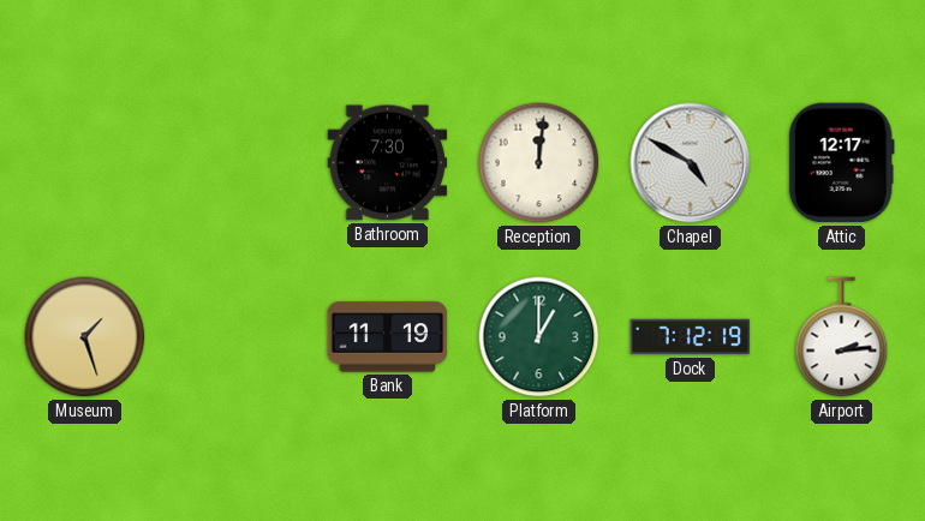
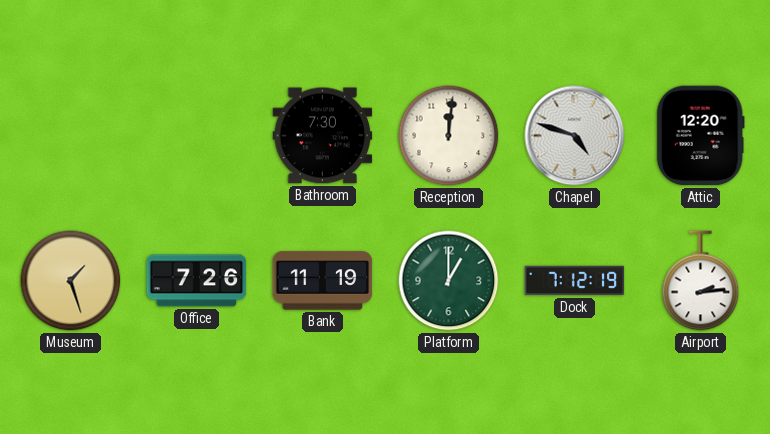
Chapel: 4:50 -> 4:48
Attic: 12:17 -> 12:20
Office: none -> 7:26
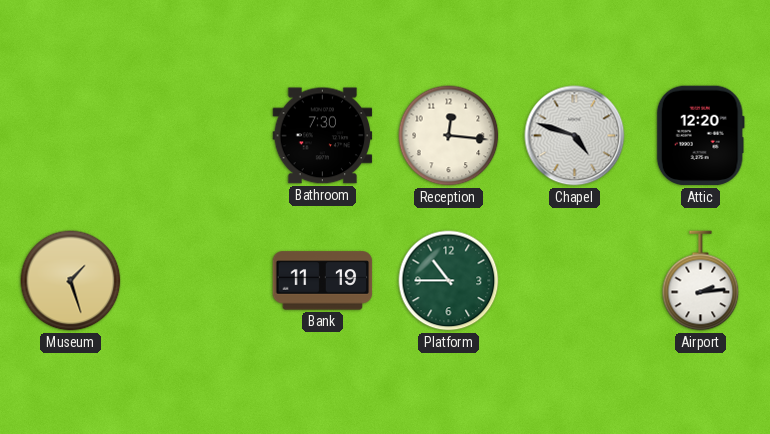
Reception: 12:01 -> 12:16
Office: 7:26 -> none
Platform: 1:00 -> 10:45
Dock: 7:12 -> none
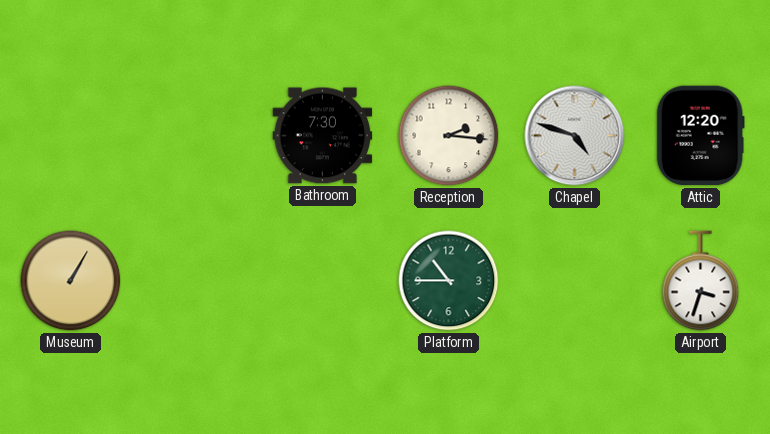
Reception: 12:16 -> 2:16
Museum: 1:27 -> 1:05
Bank: 11:19 -> none
Airport: 2:14 -> 3:33
